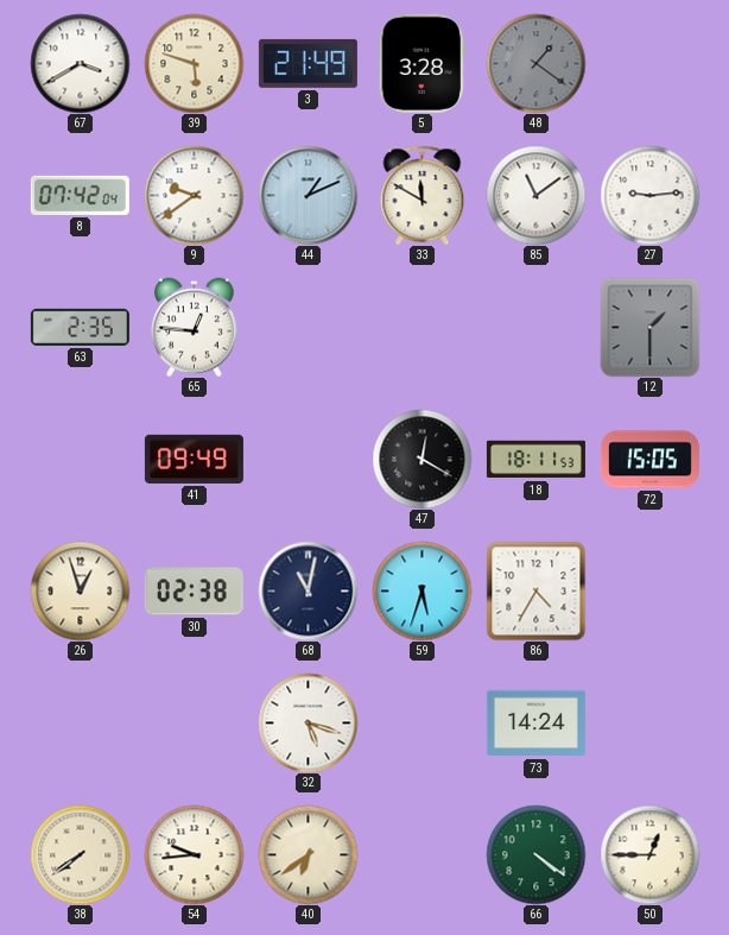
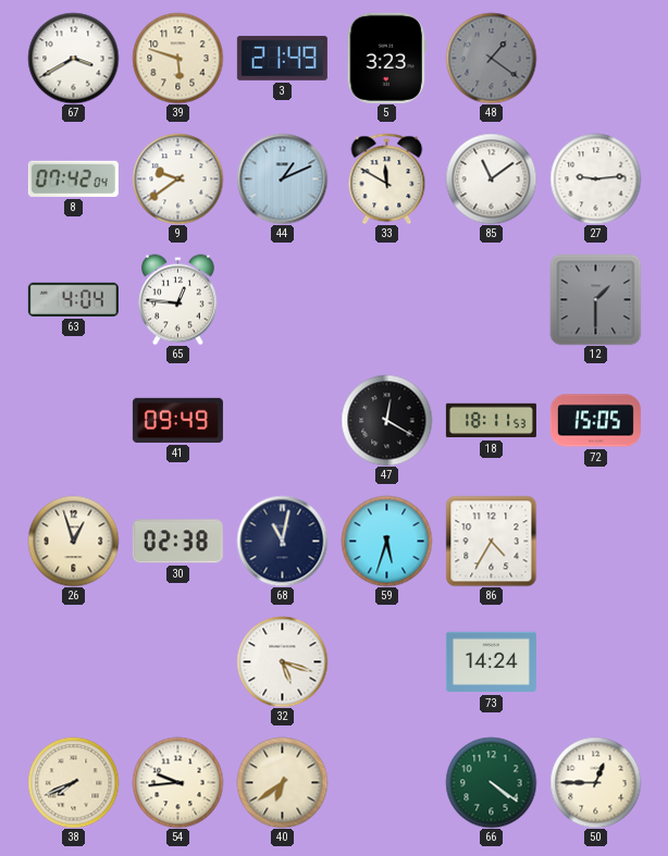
5: 3:28 -> 3:23
63: 2:35 -> 4:04
38: 7:39 -> 7:41
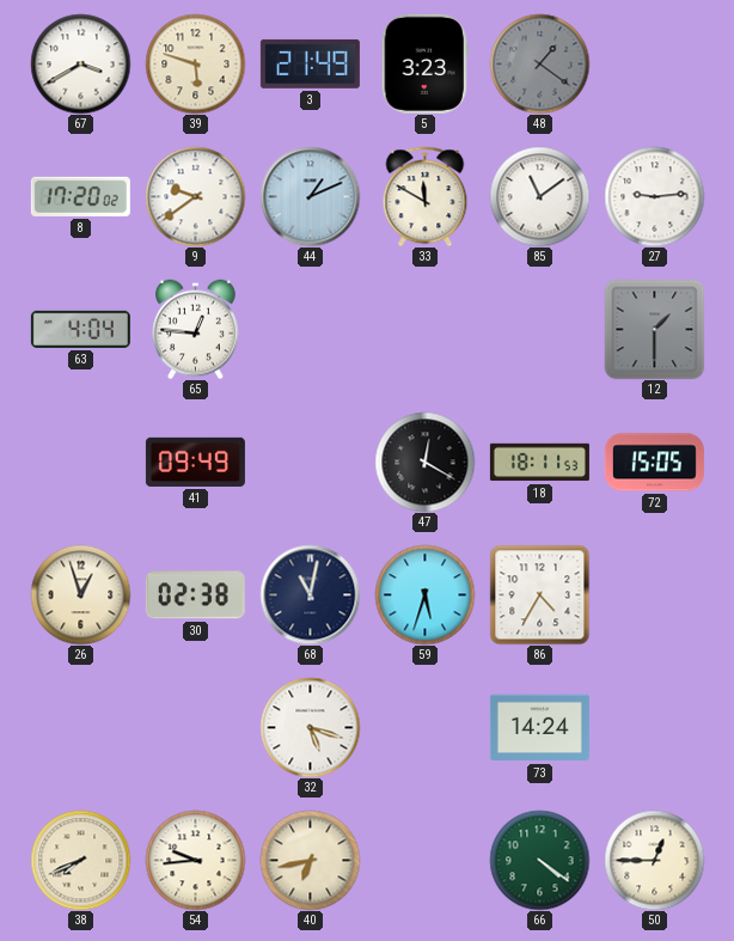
8: 07:42 -> 17:20
40: 6:39 -> 6:43
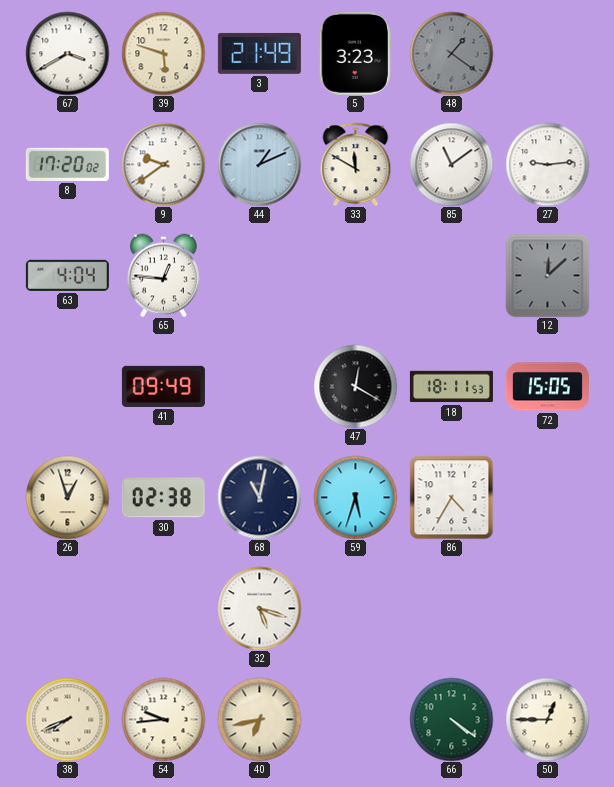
12: 1:30 -> 12:08
73: 14:24 -> none
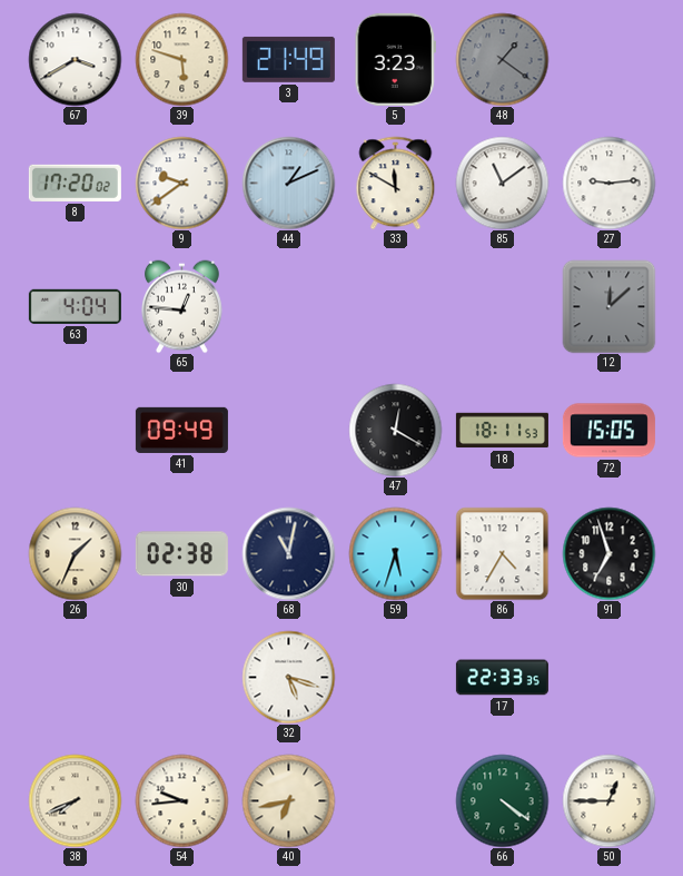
26: 12:57 -> 1:34
91: none -> 6:57
17: none -> 22:33
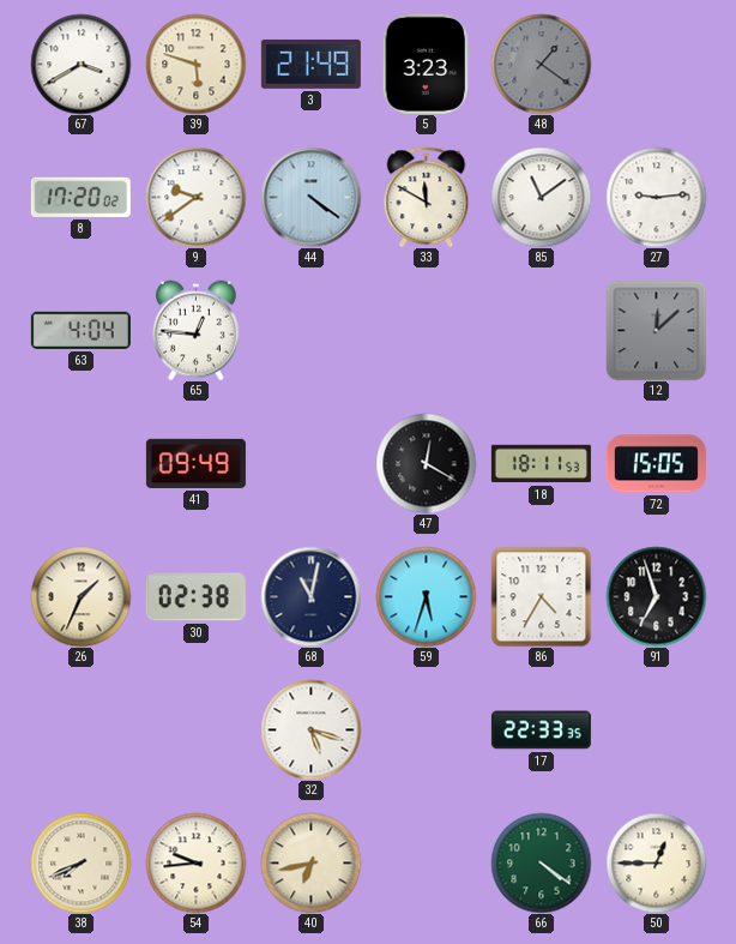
44: 1:11 -> 4:21
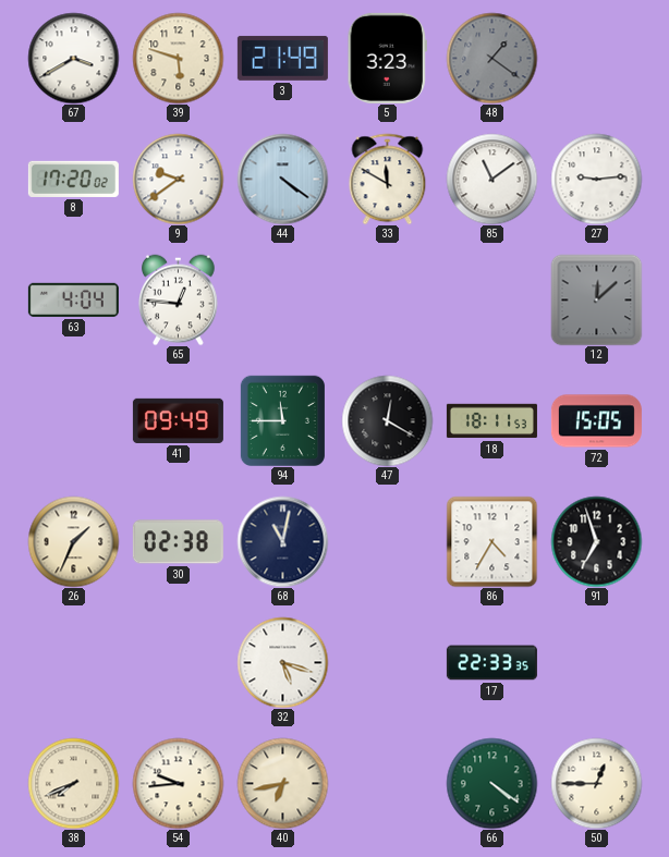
94: none -> 11:45
59: 5:33 -> none
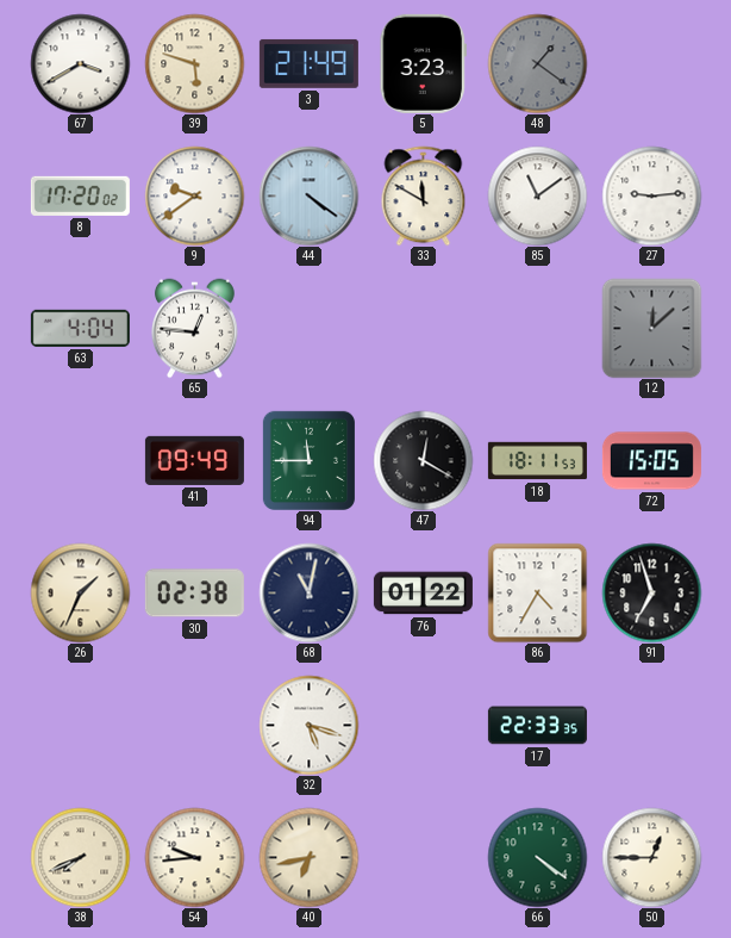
76: none -> 01:22
